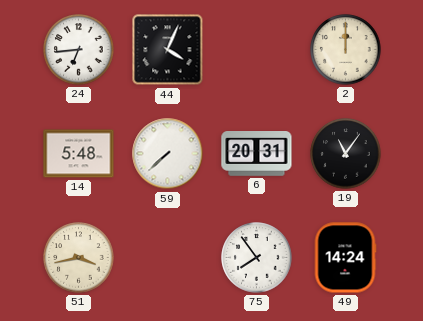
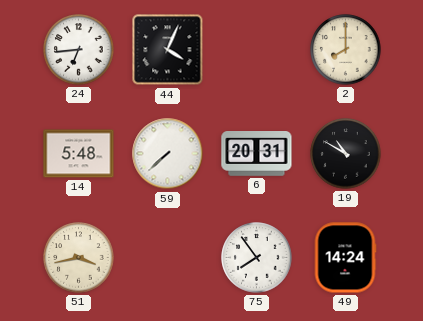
2: 12:00 -> 8:00
19: 11:06 -> 10:50
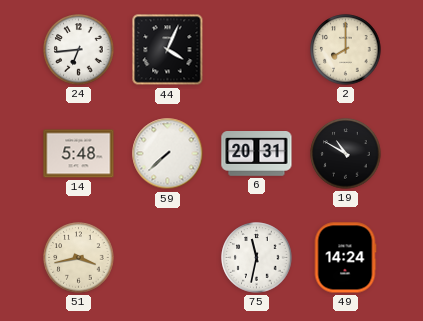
75: 7:54 -> 11:32
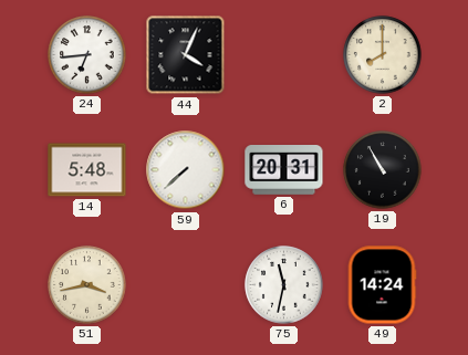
19: 10:50 -> 10:55
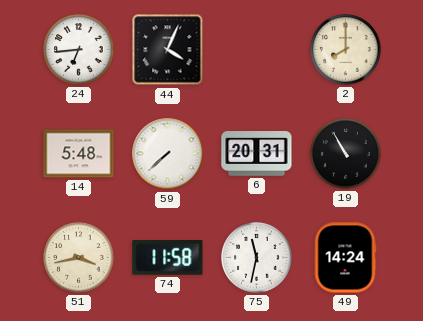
74: none -> 11:58
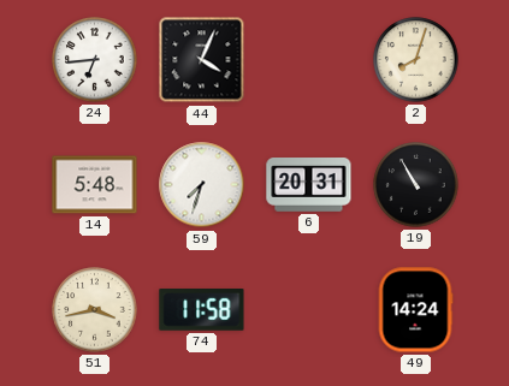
2: 8:00 -> 8:03
59: 7:38 -> 7:33
75: 11:32 -> none
